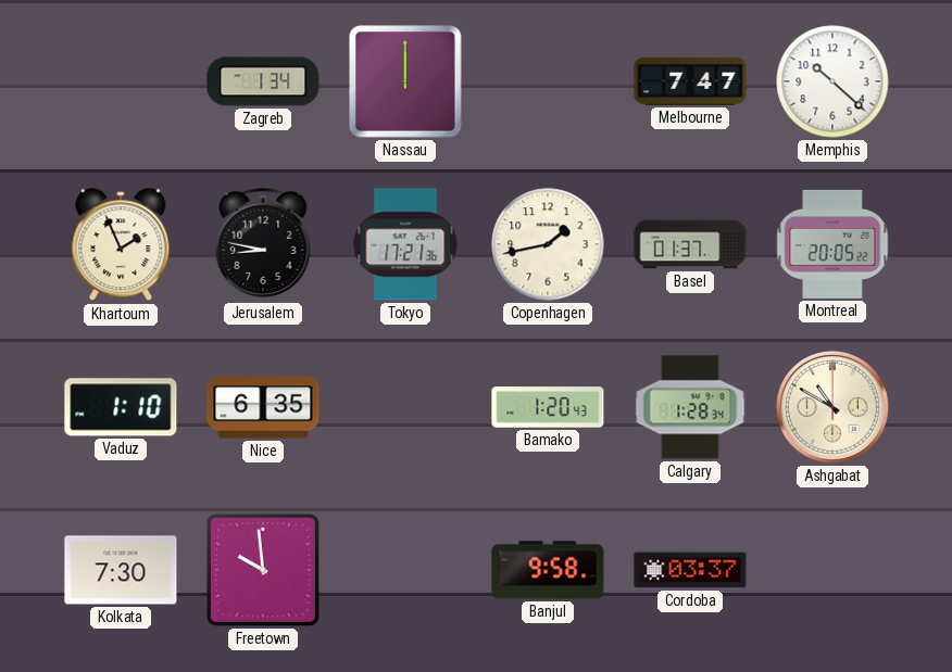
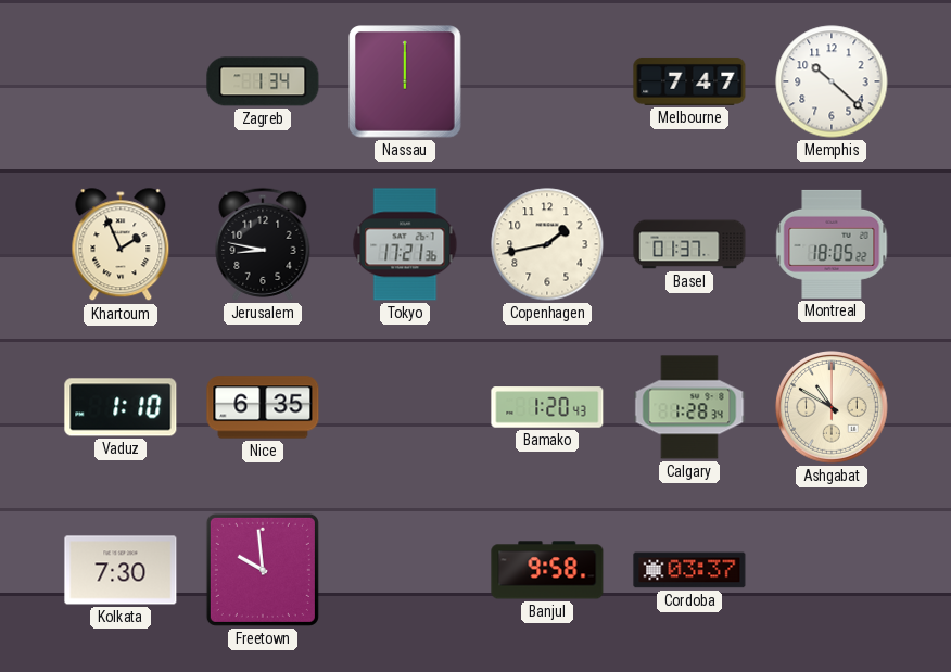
Montreal: 20:05 -> 18:05
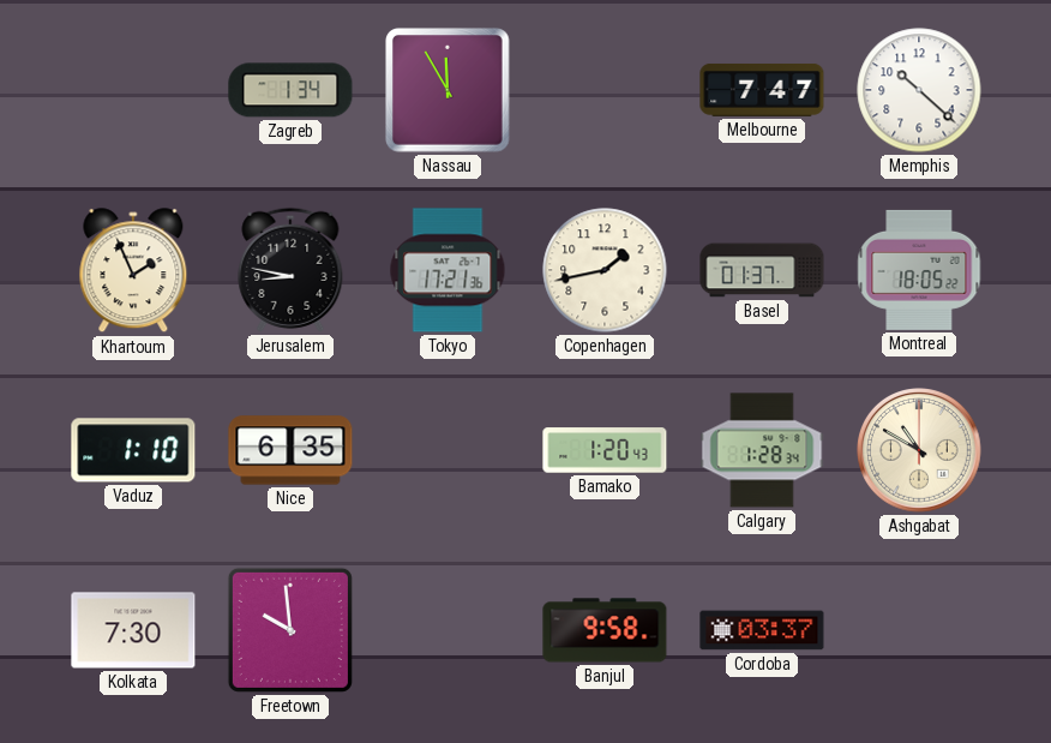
Nassau: 12:00 -> 11:55
